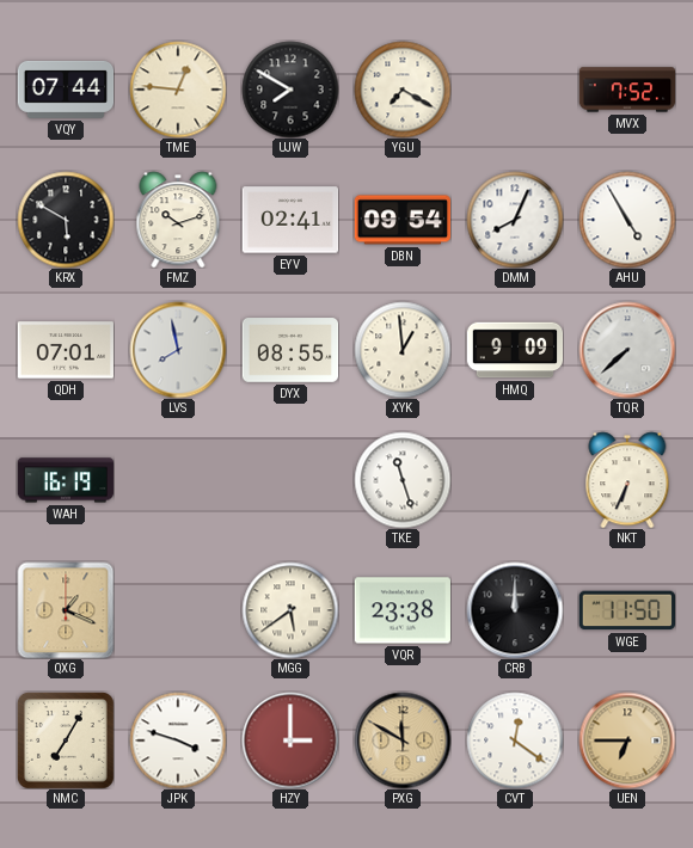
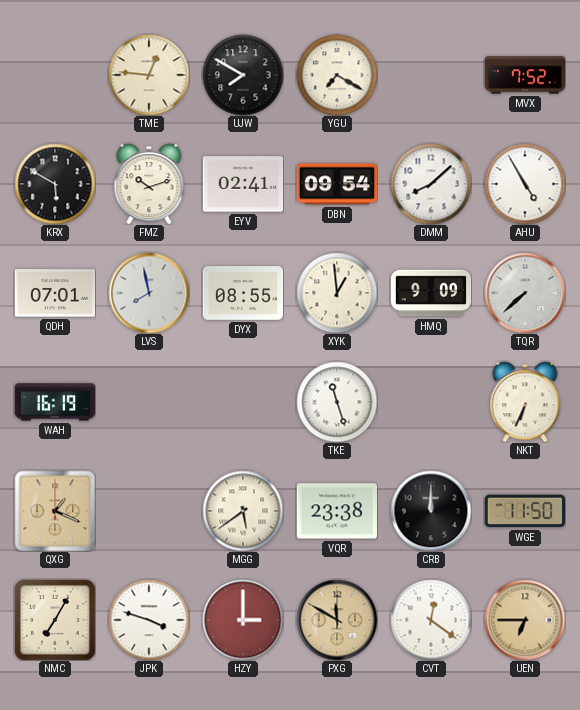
VQY: 07:44 -> none
DMM: 8:04 -> 8:08
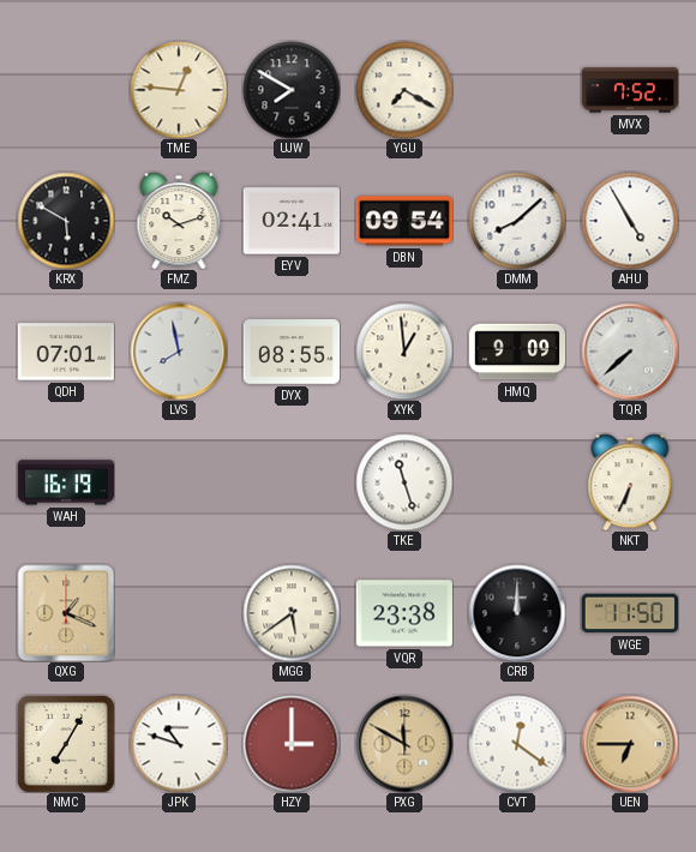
JPK: 3:48 -> 10:48
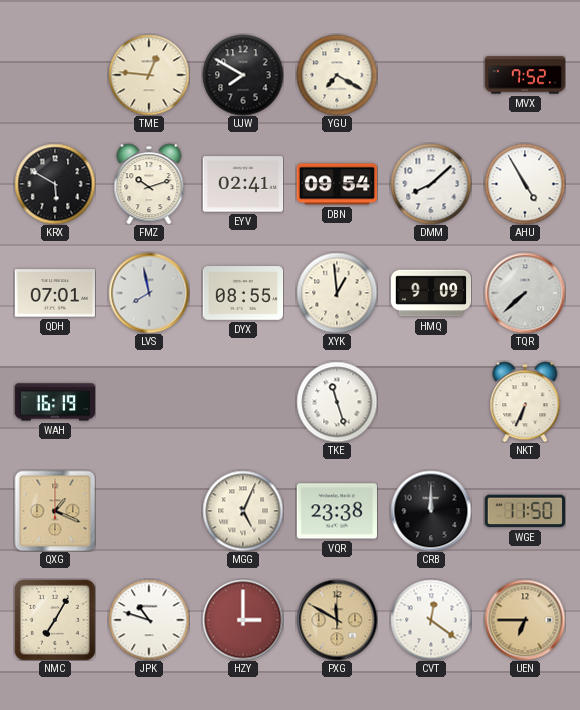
MGG: 5:39 -> 5:04
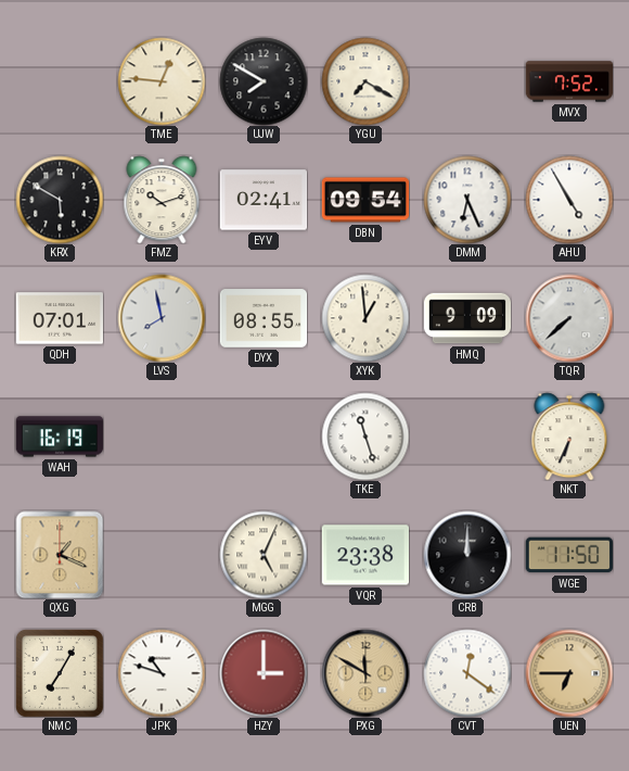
DMM: 8:08 -> 6:26
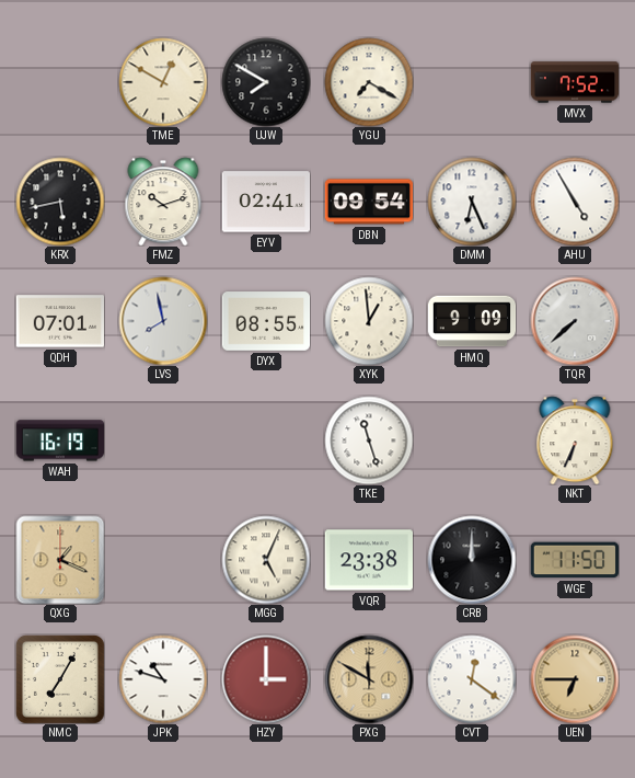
TME: 12:46 -> 12:50
KRX: 5:50 -> 5:43
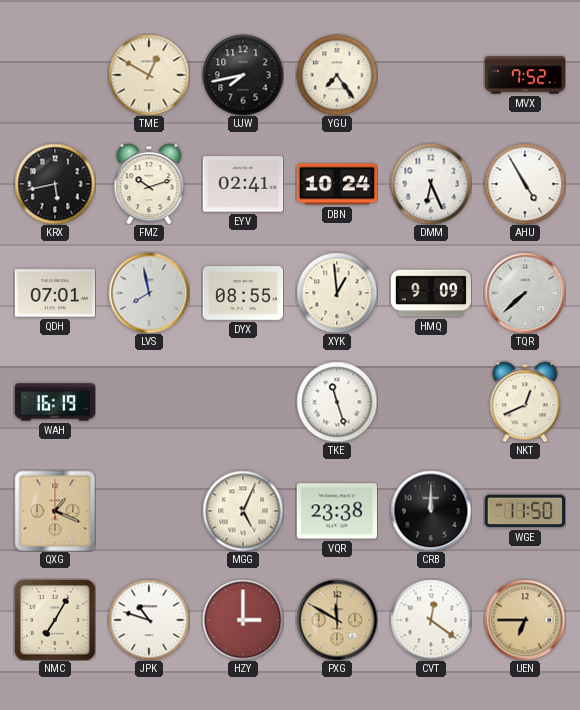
UJW: 7:50 -> 7:43
YGU: 7:20 -> 7:24
DBN: 09:54 -> 10:24
NKT: 6:34 -> 12:41
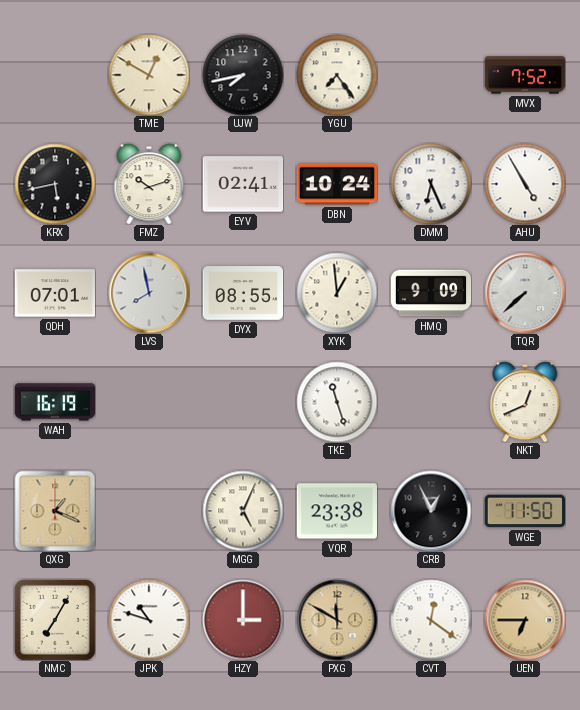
CRB: 12:00 -> 12:56
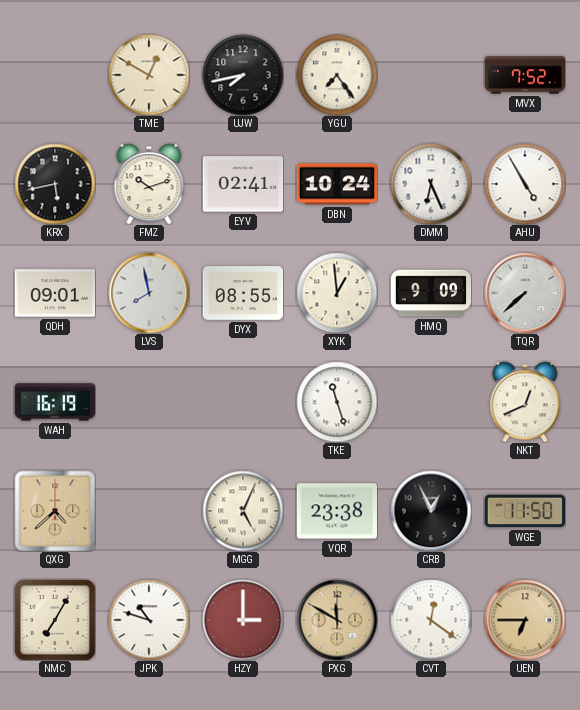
QDH: 07:01 -> 09:01
QXG: 1:19 -> 4:38
